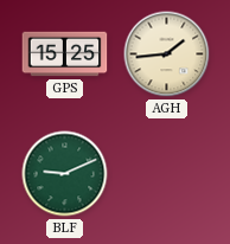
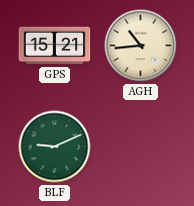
GPS: 15:25 -> 15:21
AGH: 1:44 -> 10:44
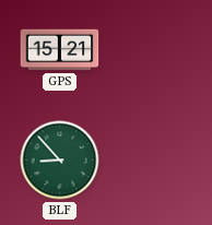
AGH: 10:44 -> none
BLF: 9:11 -> 8:53
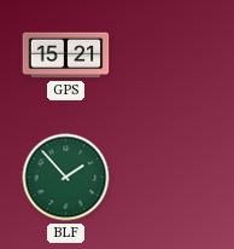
BLF: 8:53 -> 1:53
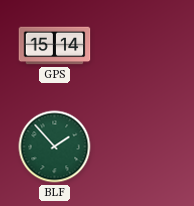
GPS: 15:21 -> 15:14
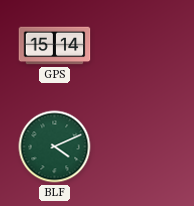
BLF: 1:53 -> 4:11
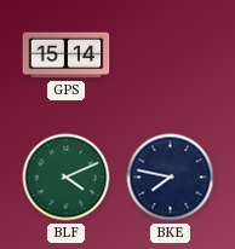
BKE: none -> 7:47
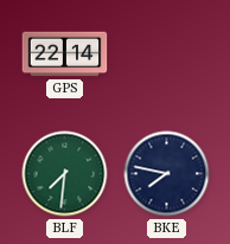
GPS: 15:14 -> 22:14
BLF: 4:11 -> 7:31
